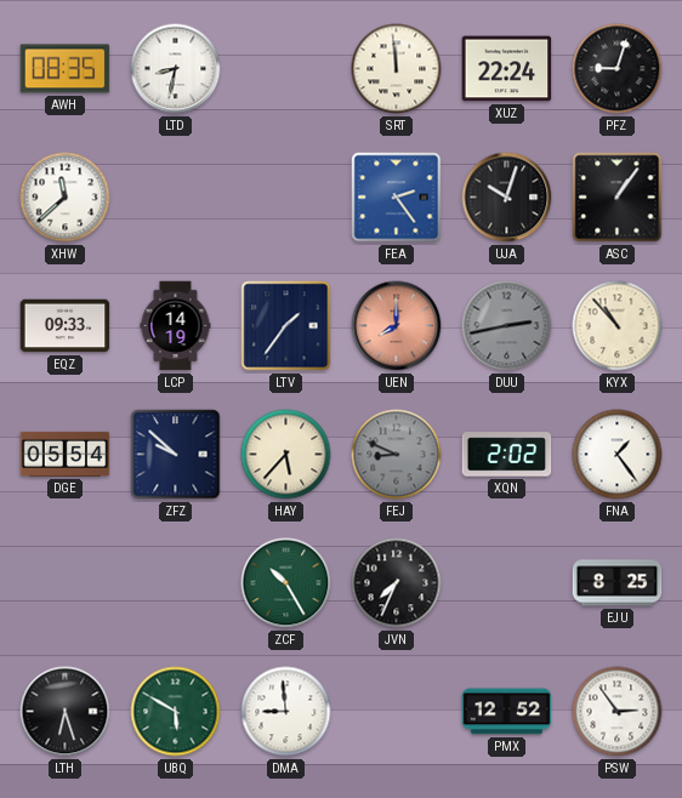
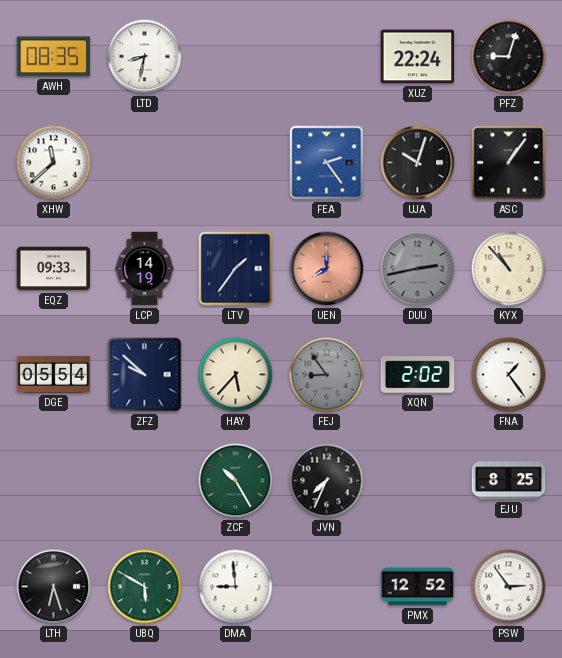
SRT: 11:59 -> none
FEJ: 8:49 -> 8:54
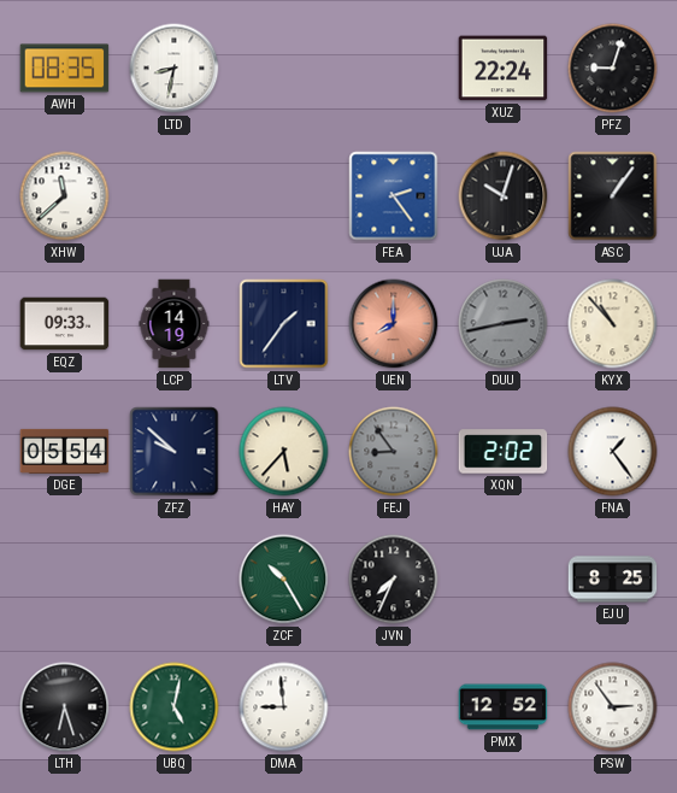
UBQ: 5:50 -> 5:02
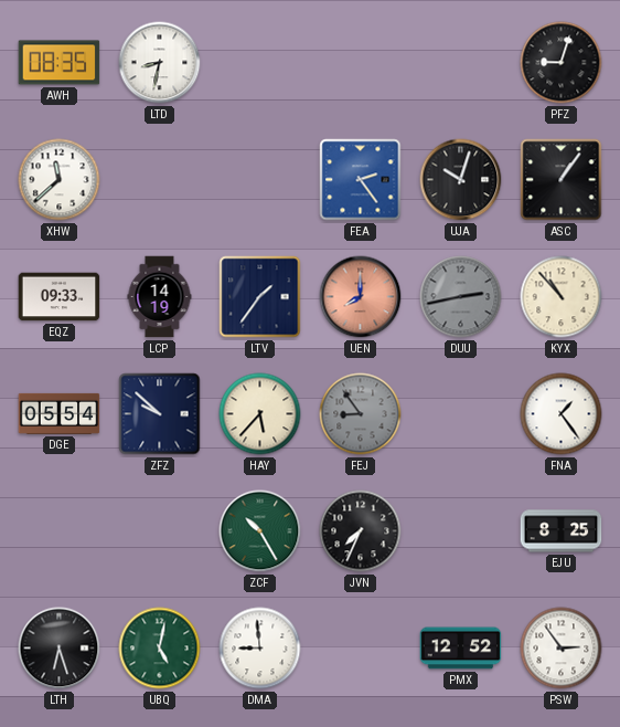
XUZ: 22:24 -> none
XQN: 2:02 -> none
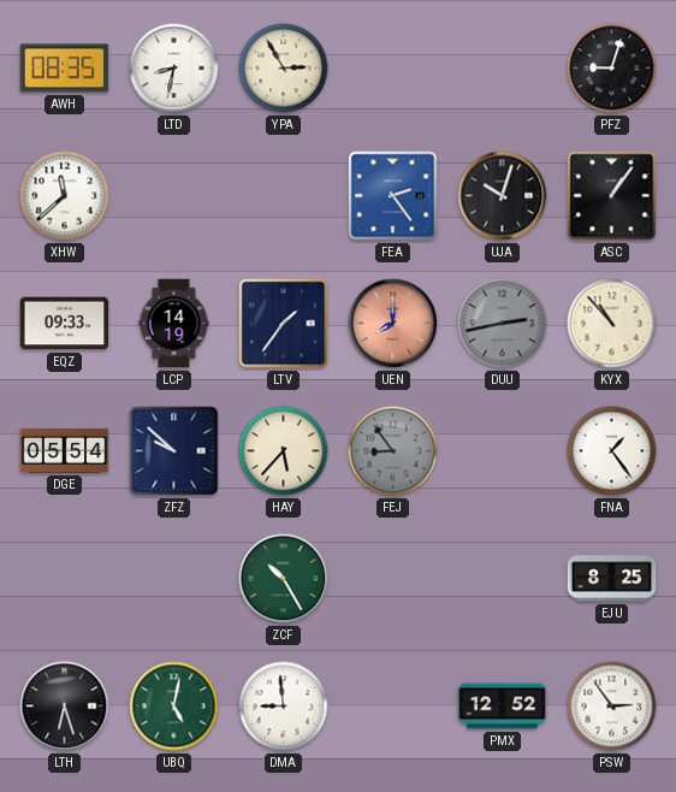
YPA: none -> 2:55
JVN: 7:34 -> none
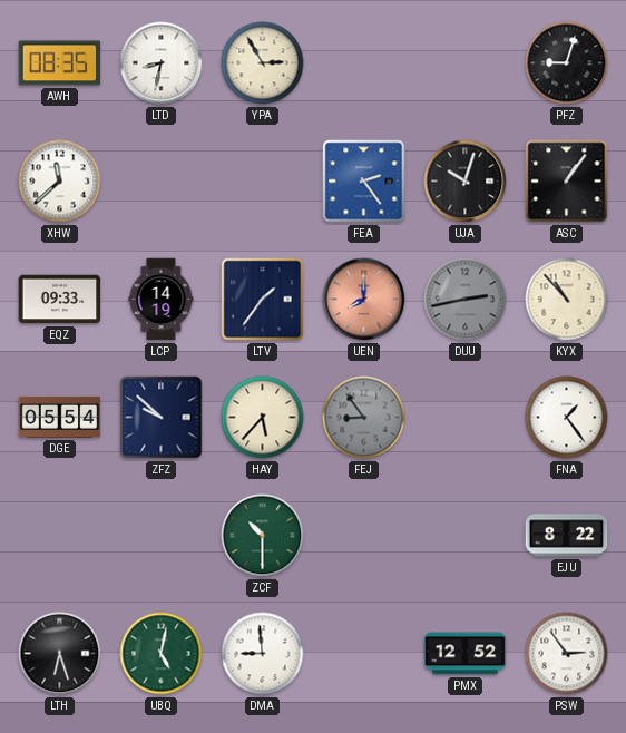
ZCF: 10:25 -> 10:30
EJU: 8:25 -> 8:22
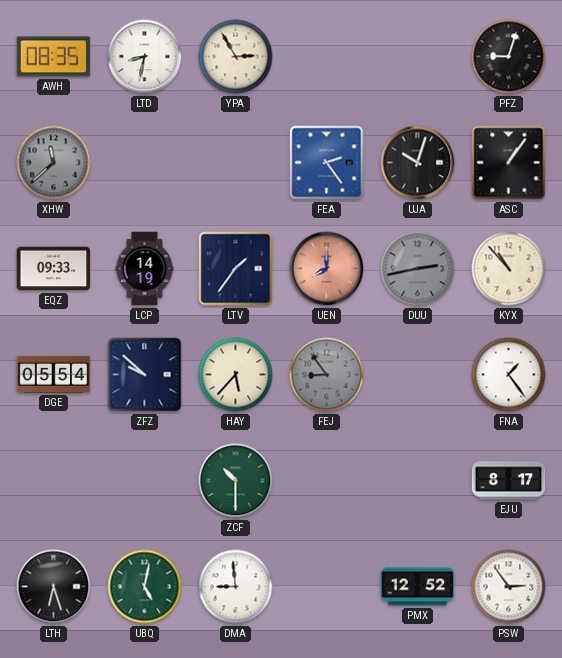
XHW dial: white -> grey
EJU: 8:22 -> 8:17
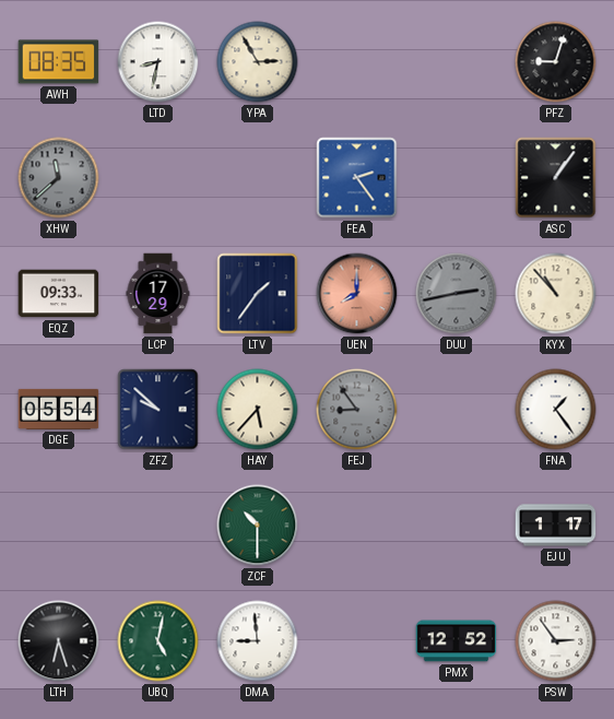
UJA: 10:03 -> none
LCP: 14:19 -> 17:29
EJU: 8:17 -> 1:17
